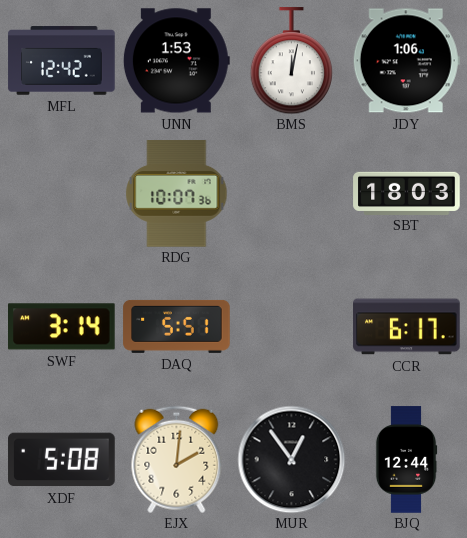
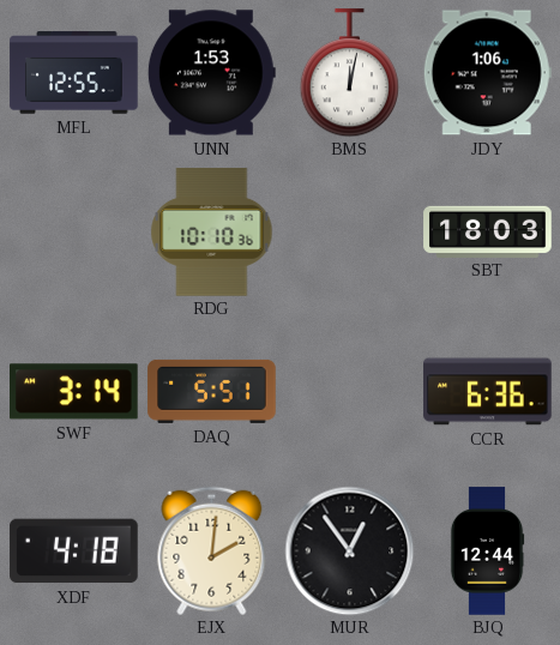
MFL: 12:42 -> 12:55
RDG: 10:07 -> 10:10
CCR: 6:17 -> 6:36
XDF: 5:08 -> 4:18
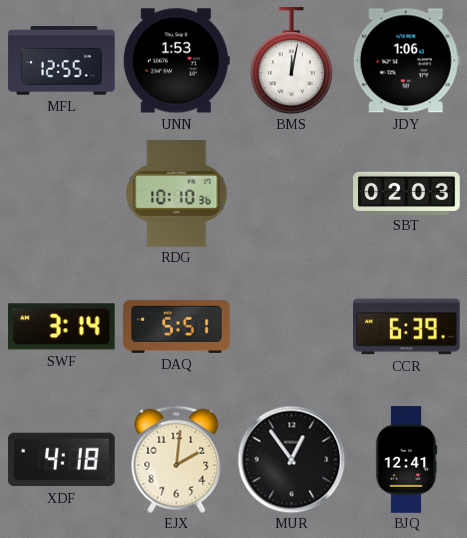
SBT: 18:03 -> 02:03
CCR: 6:36 -> 6:39
BJQ: 12:44 -> 12:41
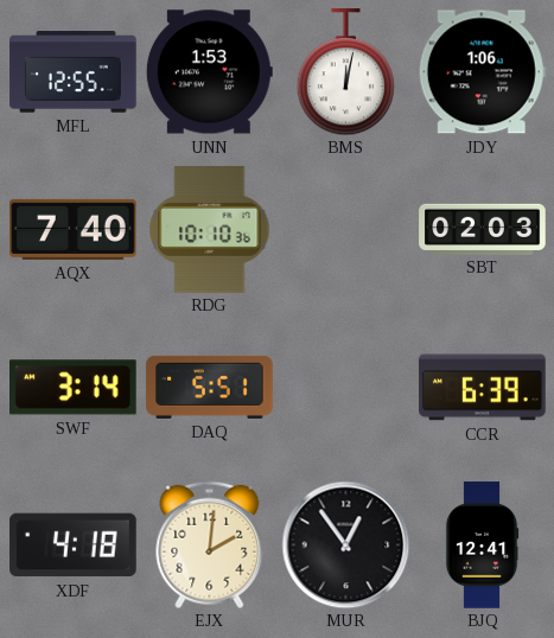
AQX: none -> 7:40
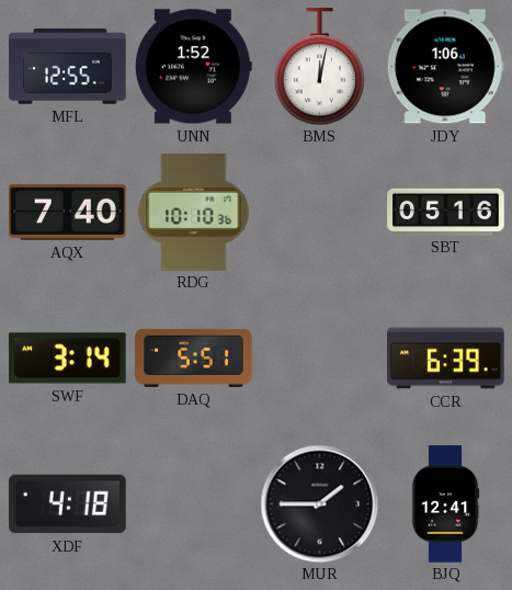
UNN: 1:53 -> 1:52
SBT: 02:03 -> 05:16
EJX: 2:01 -> none
MUR: 12:54 -> 1:45
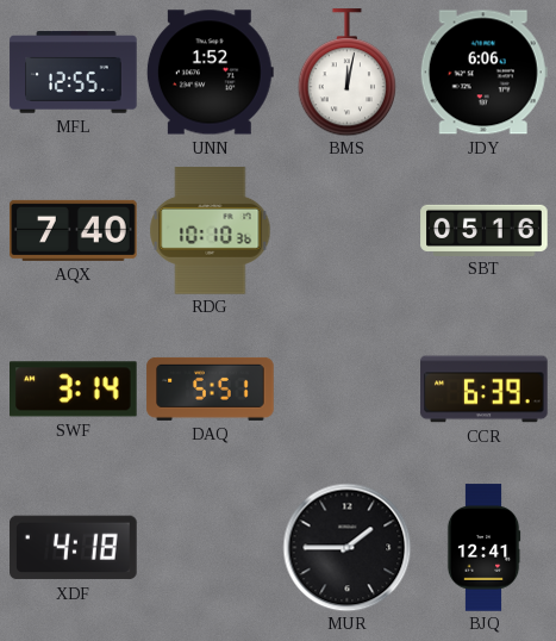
JDY: 1:06 -> 6:06
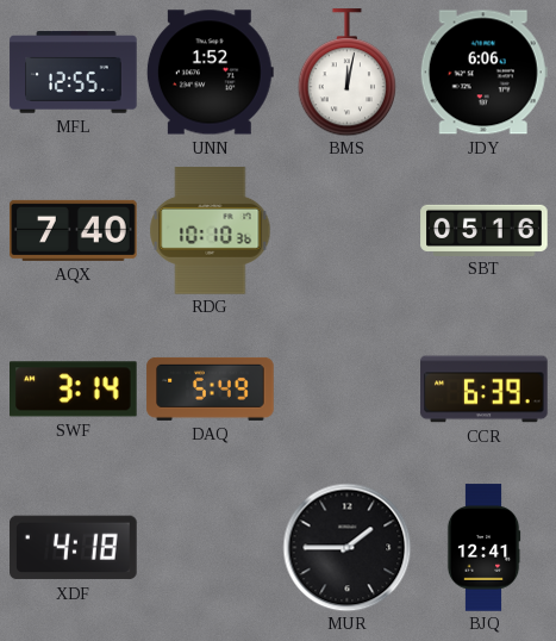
DAQ: 5:51 -> 5:49
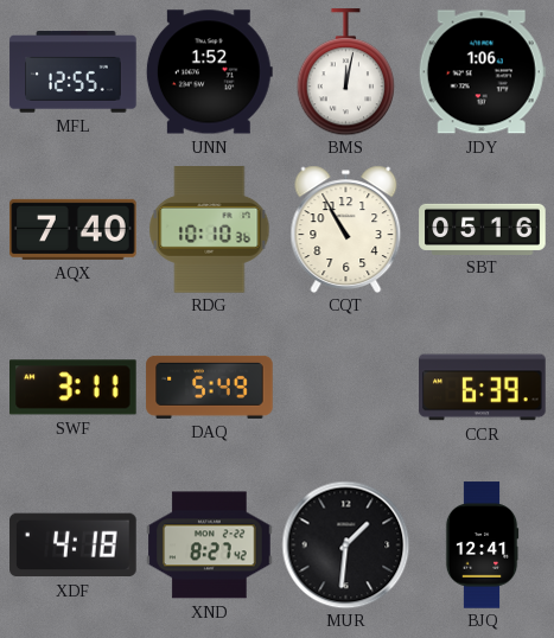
JDY: 6:06 -> 1:06
CQT: none -> 10:55
SWF: 3:14 -> 3:11
XND: none -> 8:27
MUR: 1:45 -> 1:31
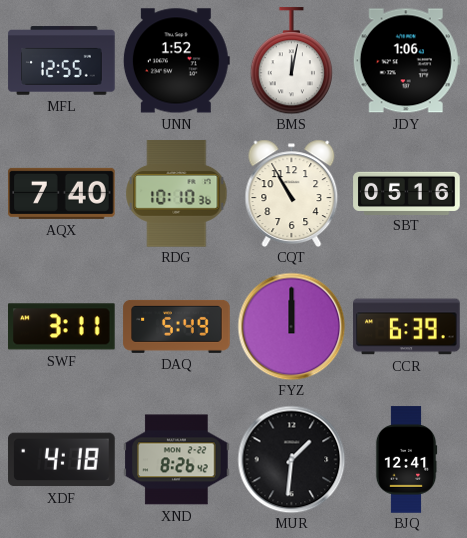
FYZ: none -> 12:00
XND: 8:27 -> 8:26
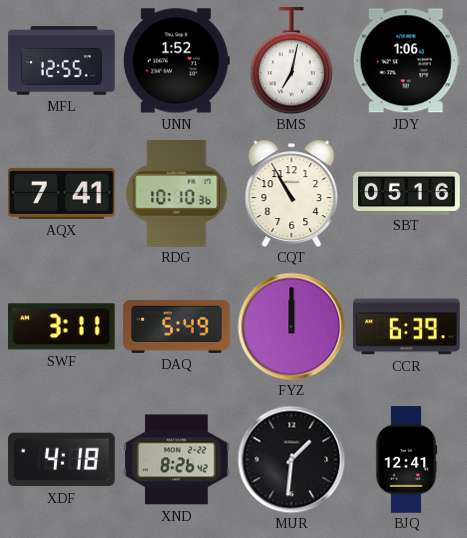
BMS: 12:02 -> 7:02
AQX: 7:40 -> 7:41
